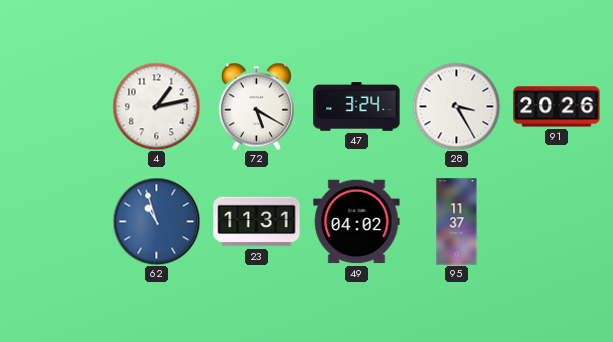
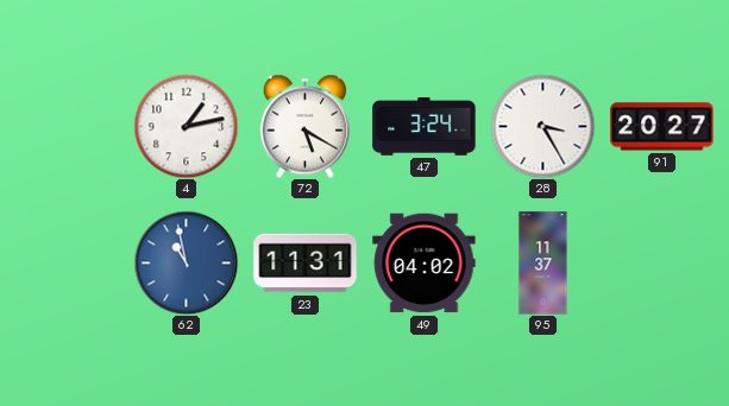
91: 20:26 -> 20:27
62: 10:57 -> 10:58
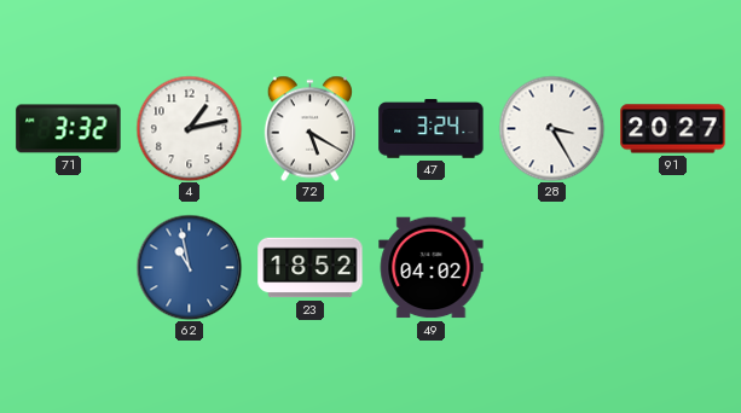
71: none -> 3:32
23: 11:31 -> 18:52
95: 11:37 -> none
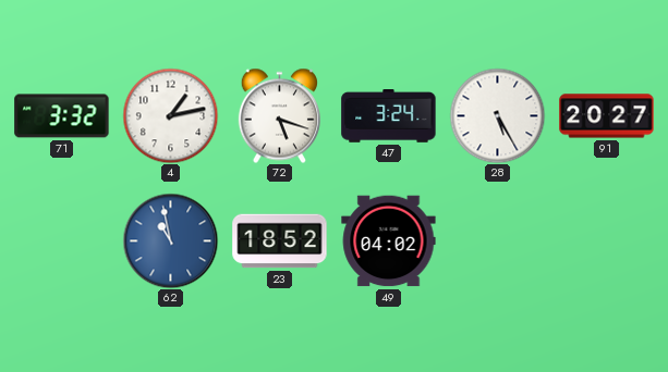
72: 5:20 -> 5:18
28: 3:25 -> 5:25
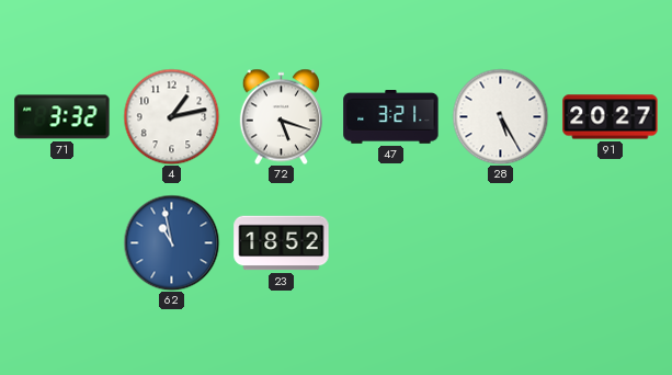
47: 3:24 -> 3:21
49: 04:02 -> none
